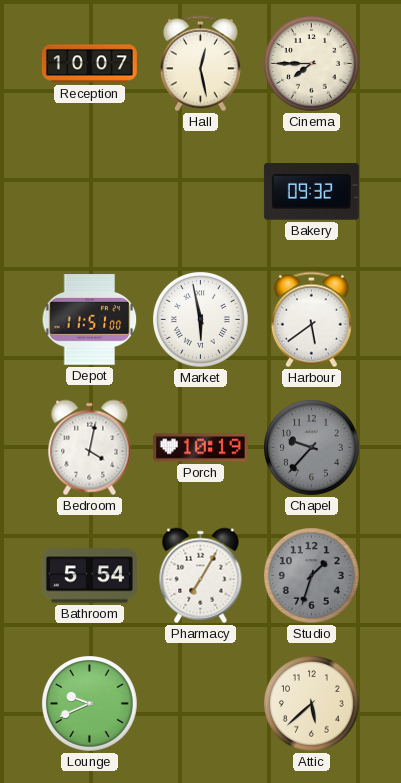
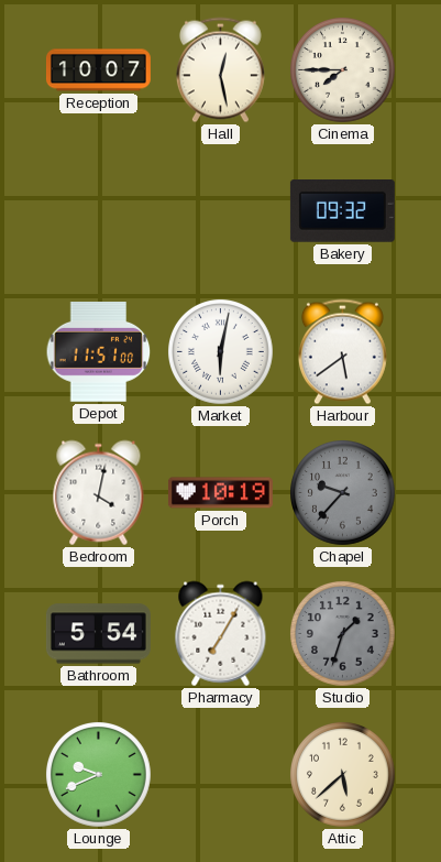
Market: 5:58 -> 6:02
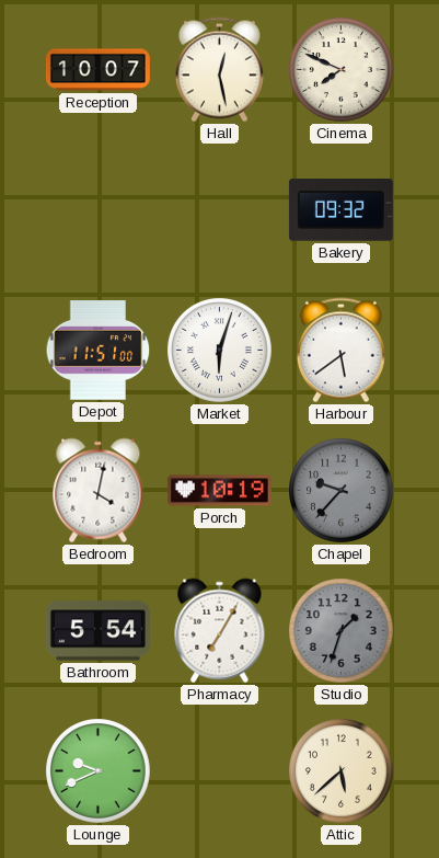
Cinema: 7:45 -> 7:49
Market: 6:02 -> 6:03
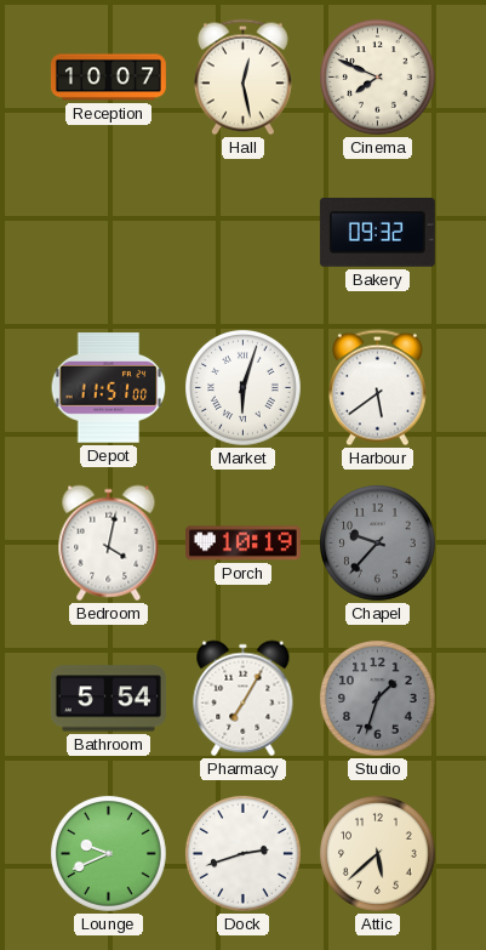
Dock: none -> 2:42
